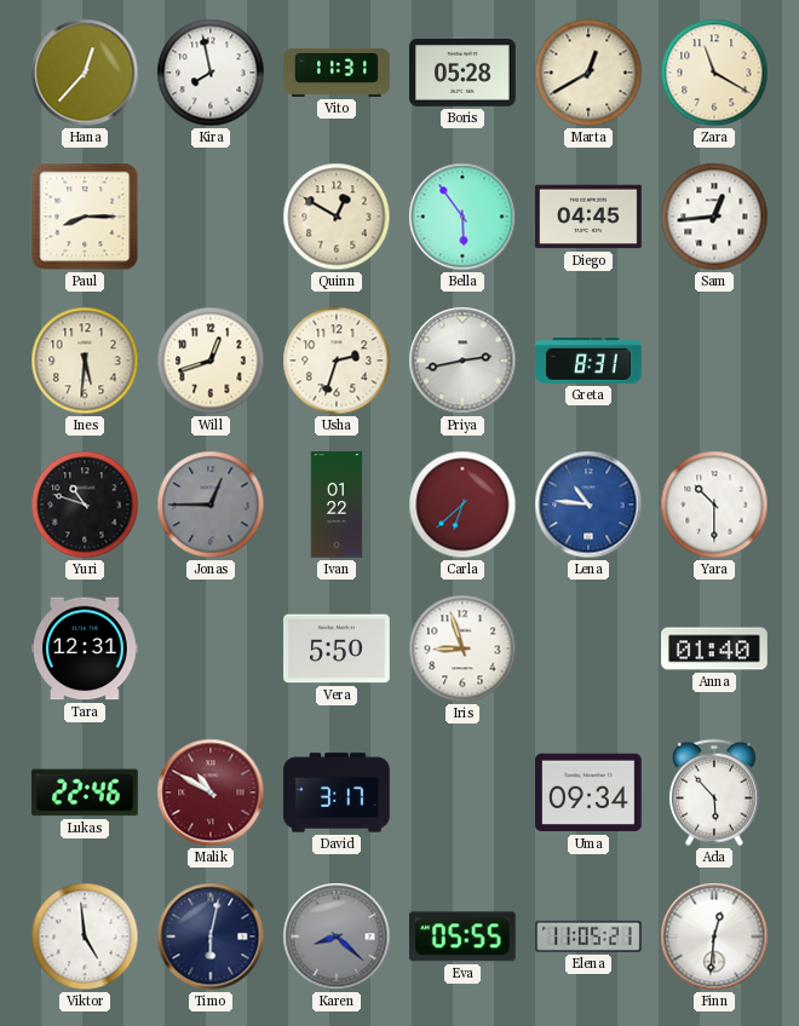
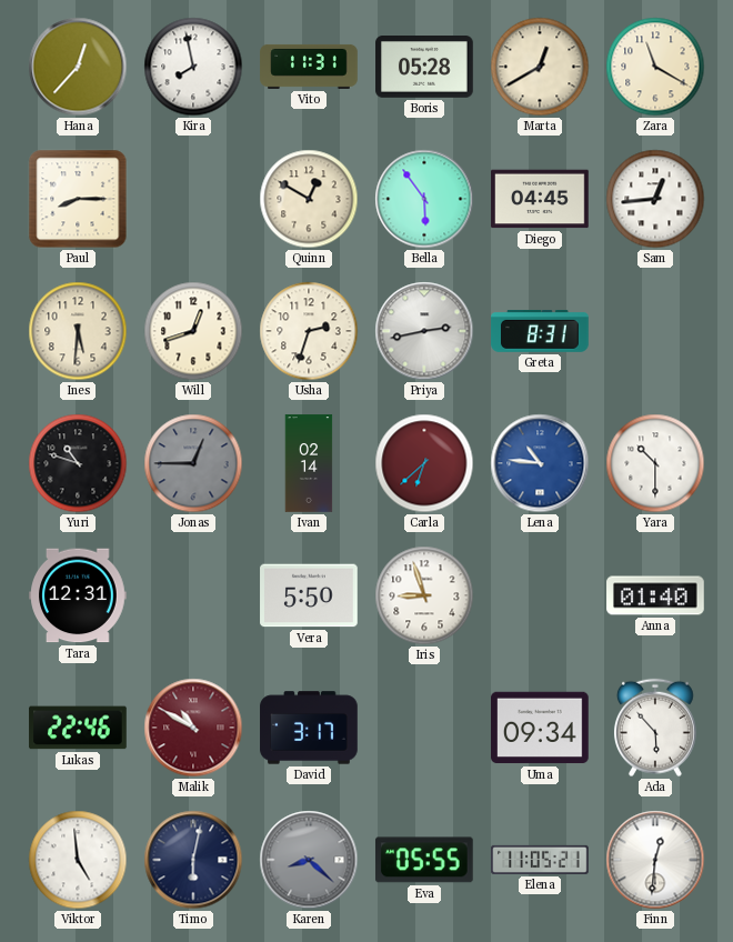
Ivan: 01:22 -> 02:14
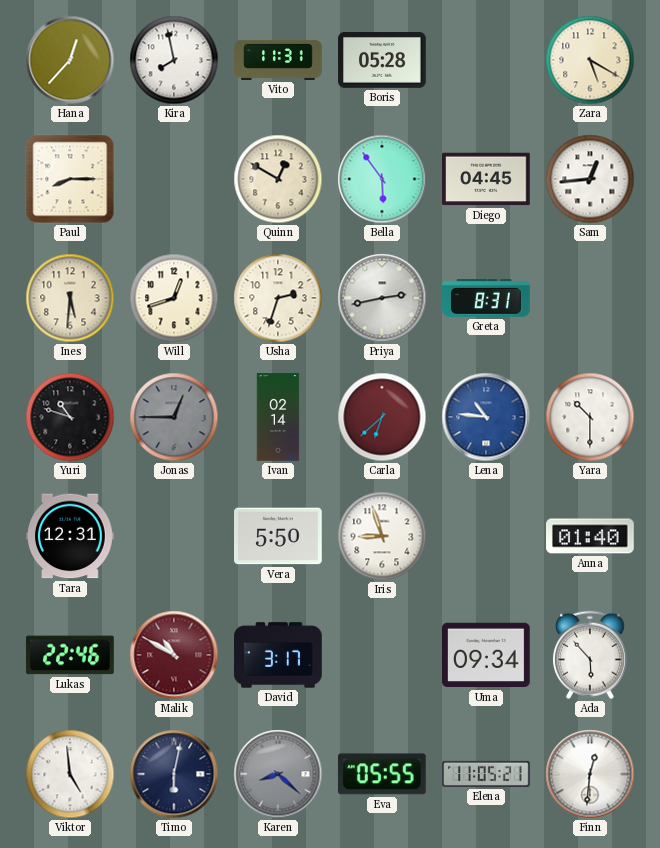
Marta: 12:40 -> none
Zara: 11:20 -> 5:20
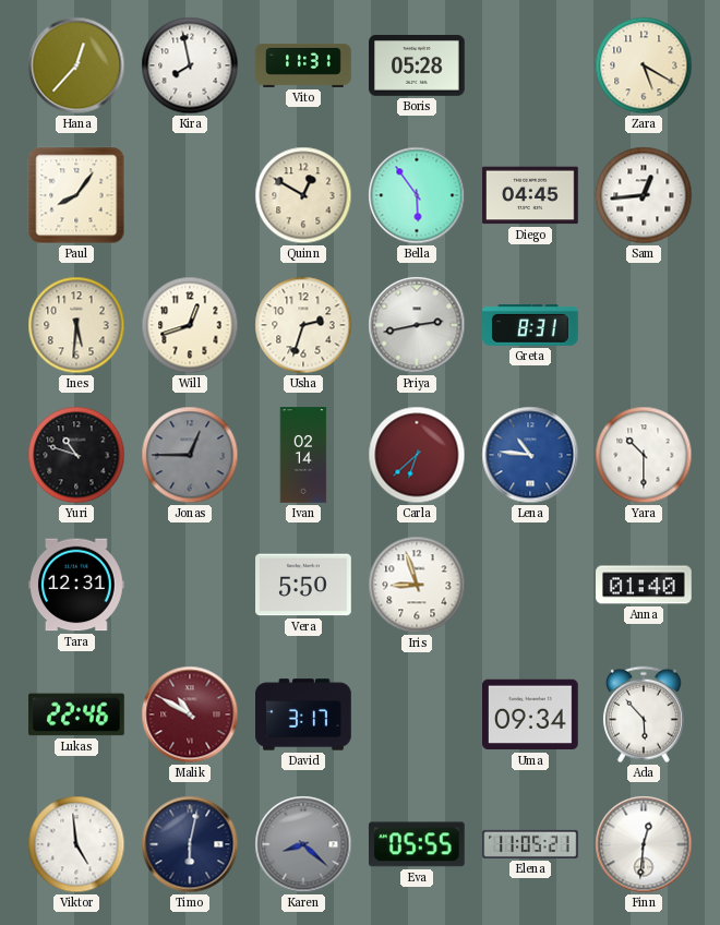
Paul: 8:15 -> 8:06
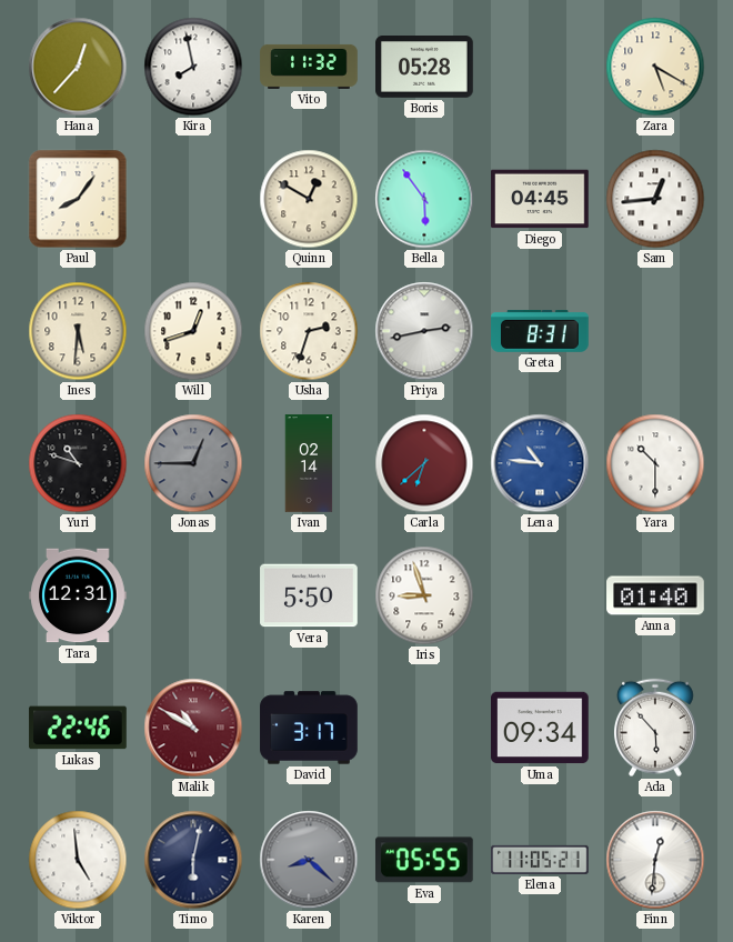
Vito: 11:31 -> 11:32
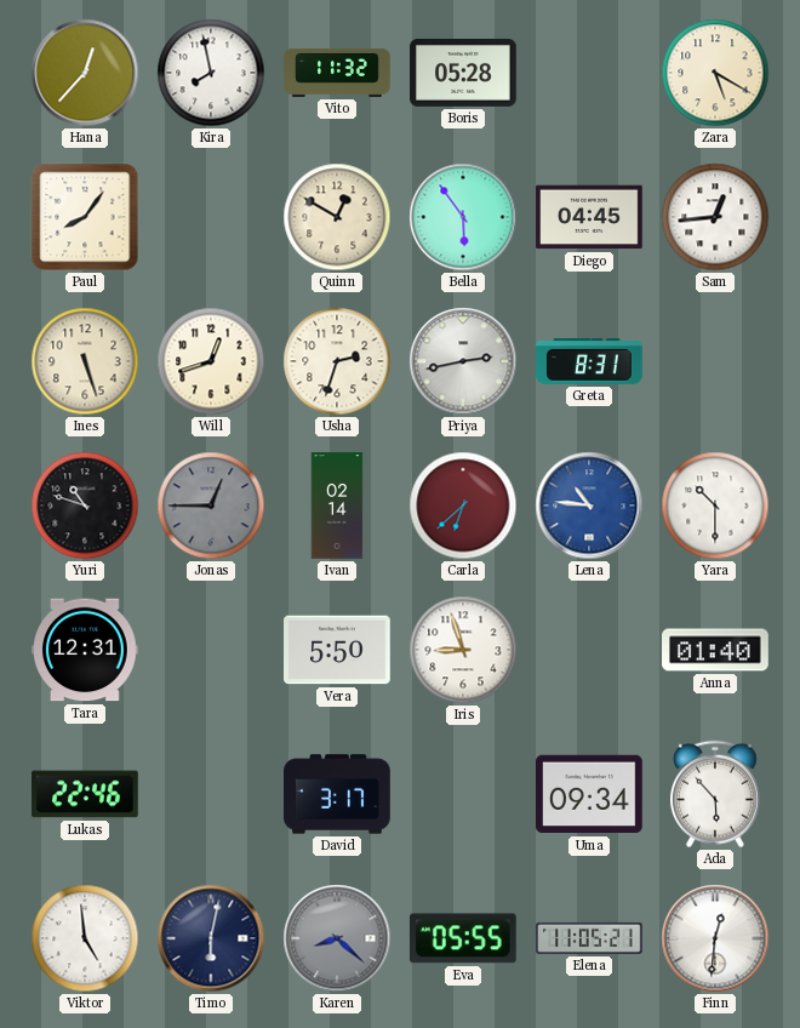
Ines: 5:31 -> 5:27
Malik: 10:50 -> none
